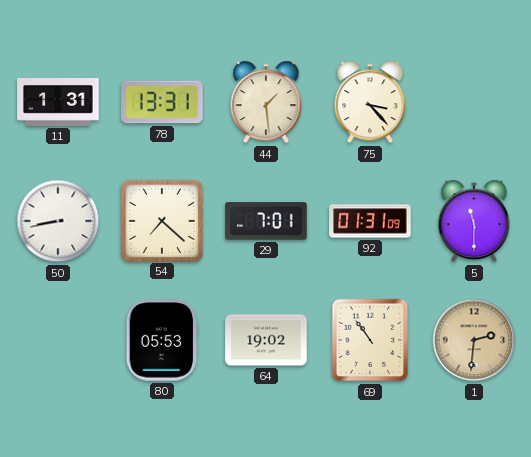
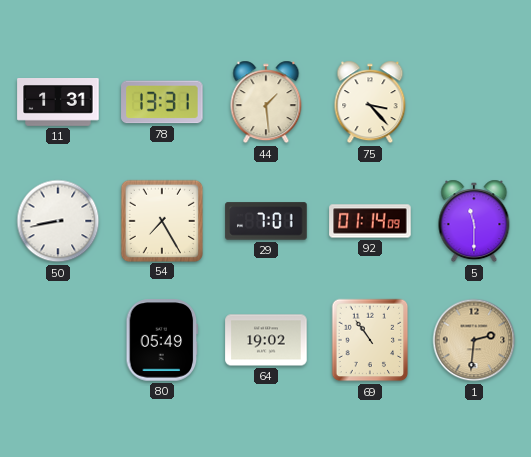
54: 7:22 -> 7:25
92: 01:31 -> 01:14
80: 05:53 -> 05:49
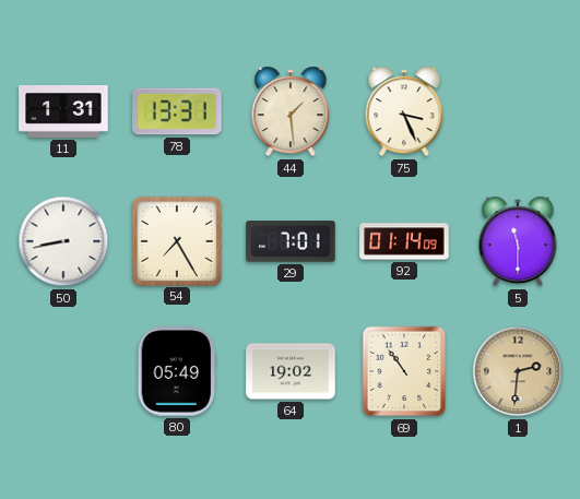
75: 3:23 -> 3:26
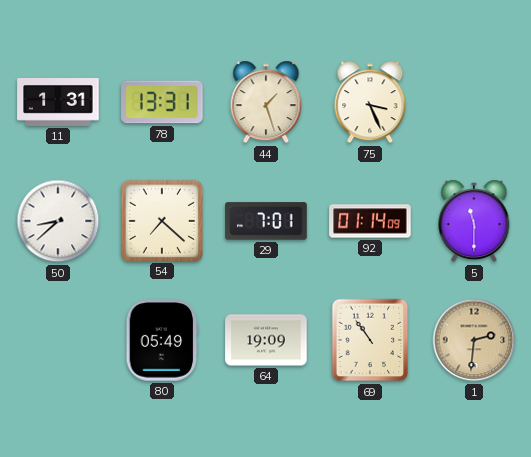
44: 1:29 -> 1:27
50: 8:43 -> 8:38
54: 7:25 -> 7:22
64: 19:02 -> 19:09
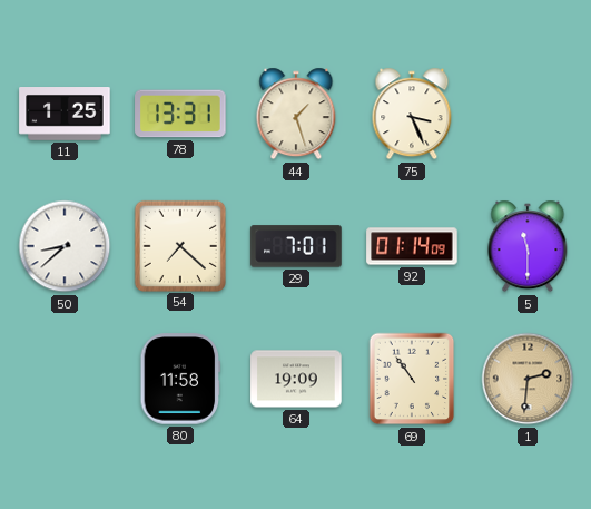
11: 1:31 -> 1:25
80: 05:49 -> 11:58
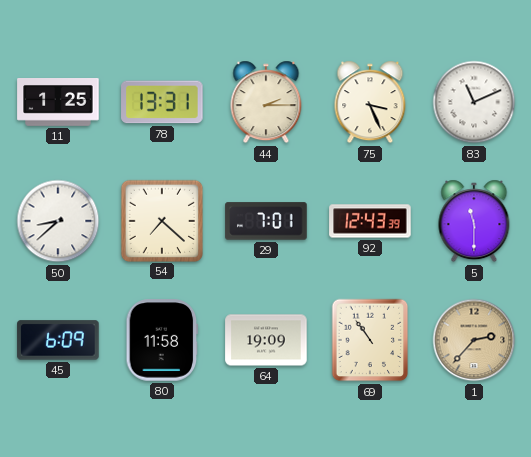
44: 1:27 -> 2:15
83: none -> 11:11
92: 01:14 -> 12:43
45: none -> 6:09
1: 2:31 -> 2:37
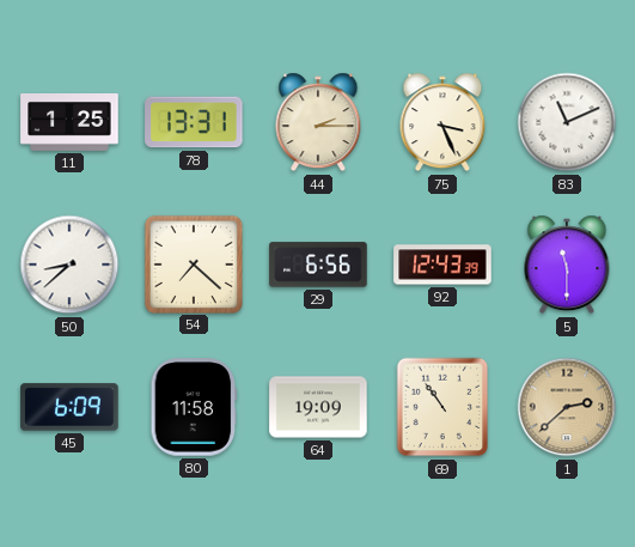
29: 7:01 -> 6:56
1: 2:37 -> 2:38
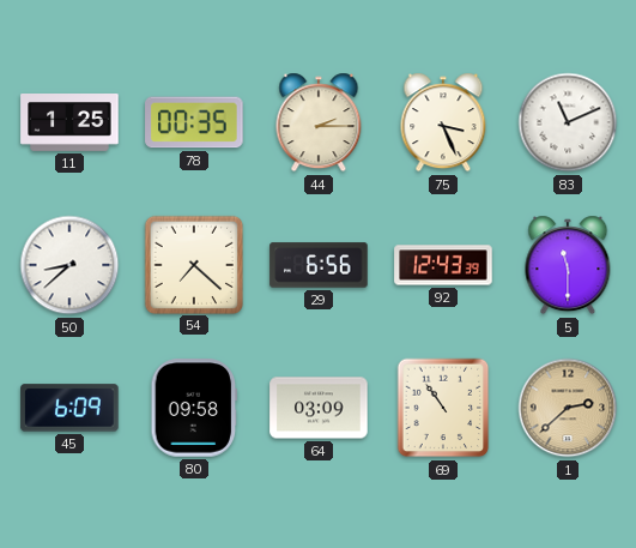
78: 13:31 -> 00:35
80: 11:58 -> 09:58
64: 19:09 -> 03:09
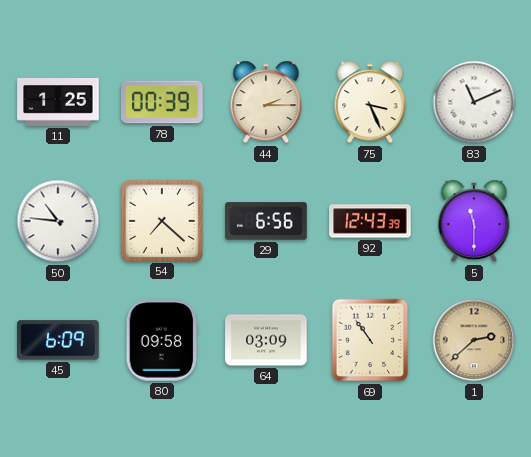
78: 00:35 -> 00:39
50: 8:38 -> 10:46
